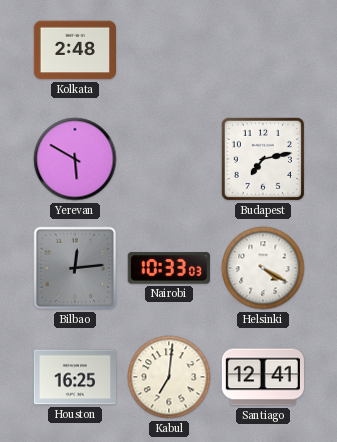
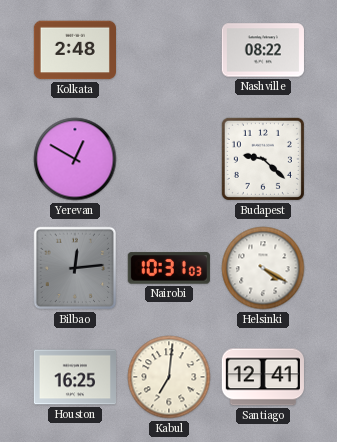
Nashville: none -> 08:22
Yerevan: 5:50 -> 12:50
Budapest: 7:13 -> 9:22
Nairobi: 10:33 -> 10:31
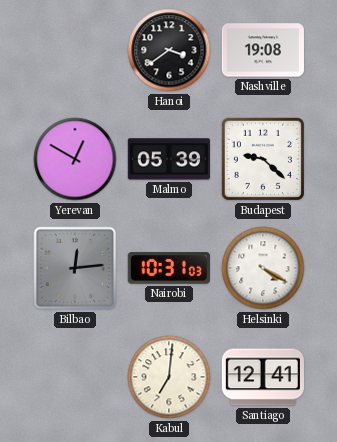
Kolkata: 2:48 -> none
Hanoi: none -> 3:39
Nashville: 08:22 -> 19:08
Malmo: none -> 05:39
Houston: 16:25 -> none
